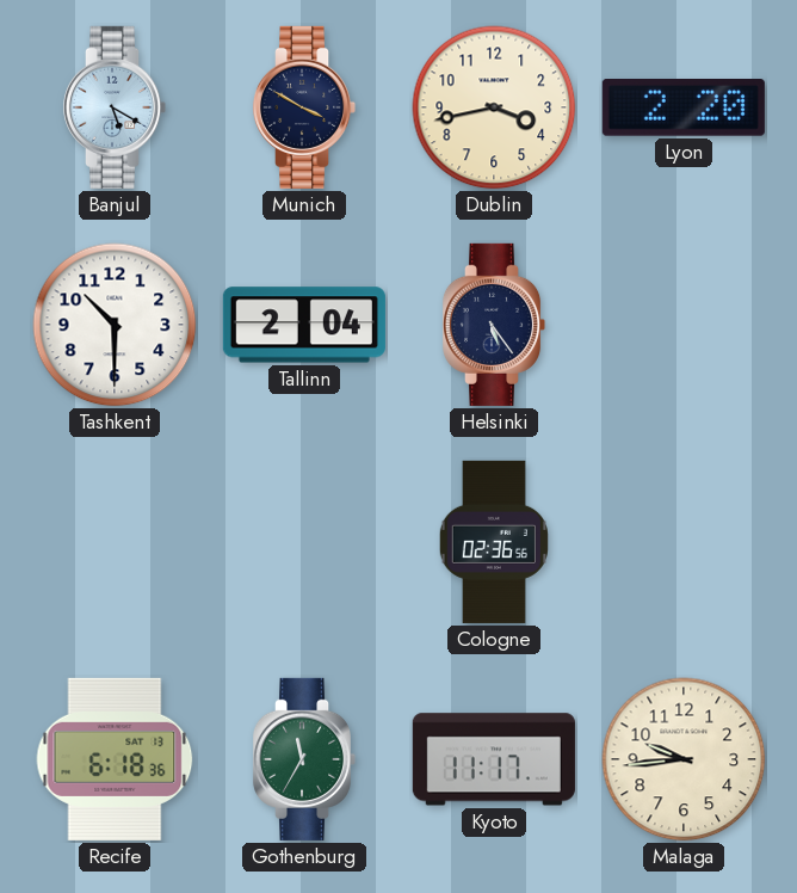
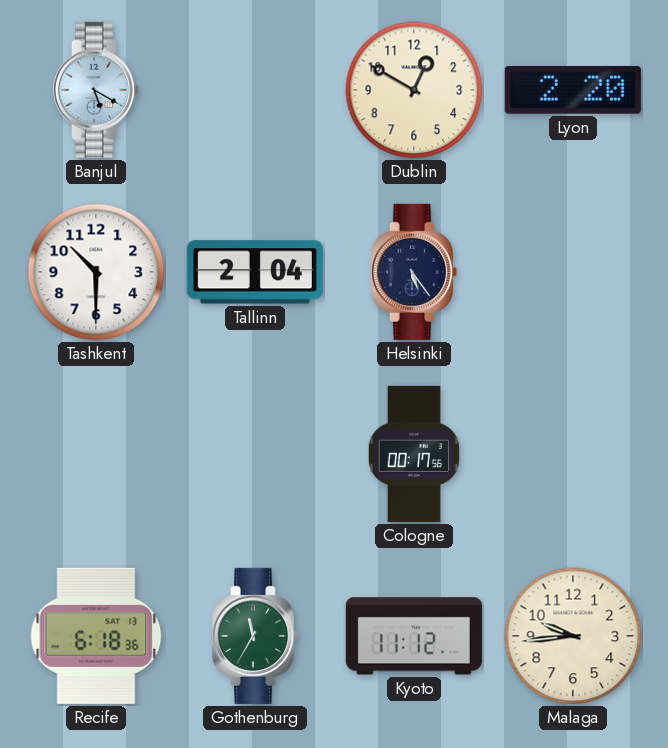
Munich: 3:50 -> none
Dublin: 3:43 -> 12:50
Cologne: 02:36 -> 00:17
Kyoto: 11:17 -> 11:12
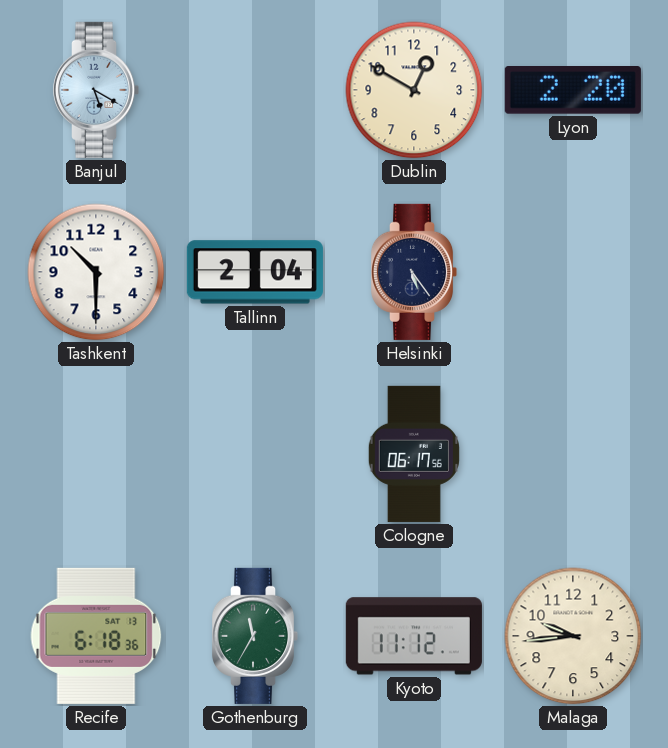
Cologne: 00:17 -> 06:17
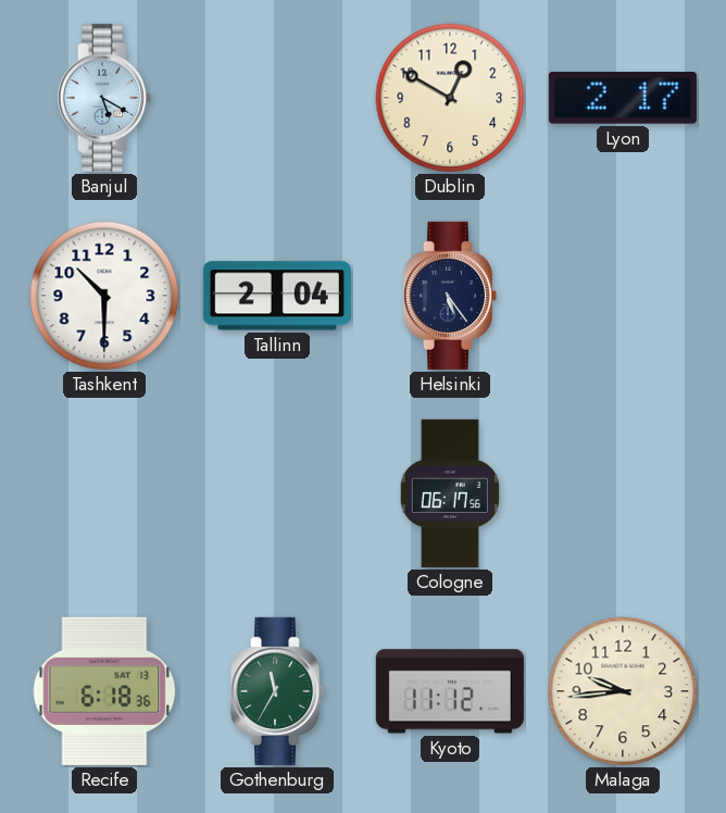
Lyon: 2:20 -> 2:17
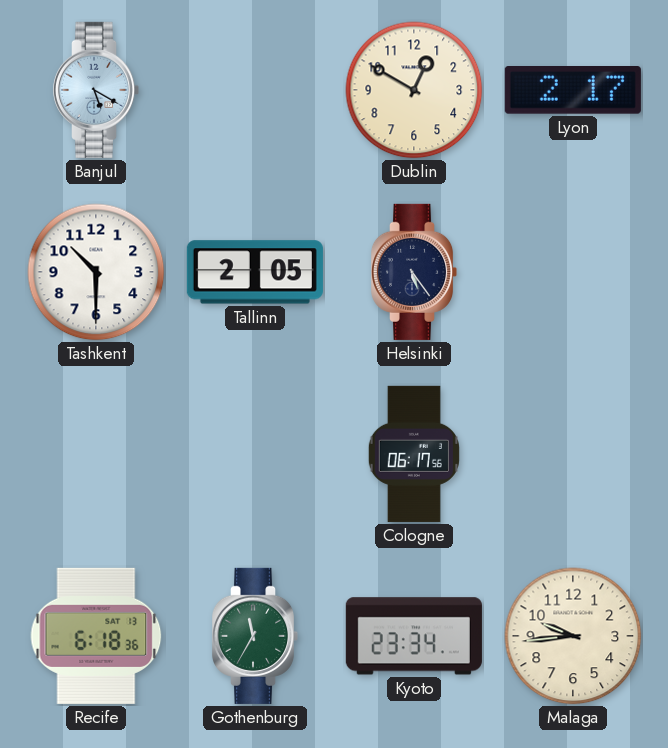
Tallinn: 2:04 -> 2:05
Kyoto: 11:12 -> 23:34
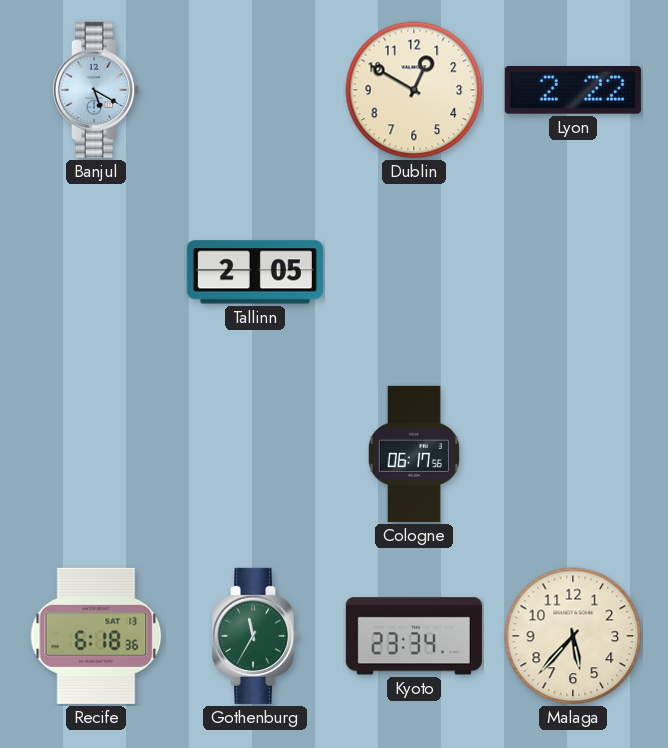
Lyon: 2:17 -> 2:22
Tashkent: 10:30 -> none
Helsinki: 5:24 -> none
Malaga: 9:44 -> 5:37
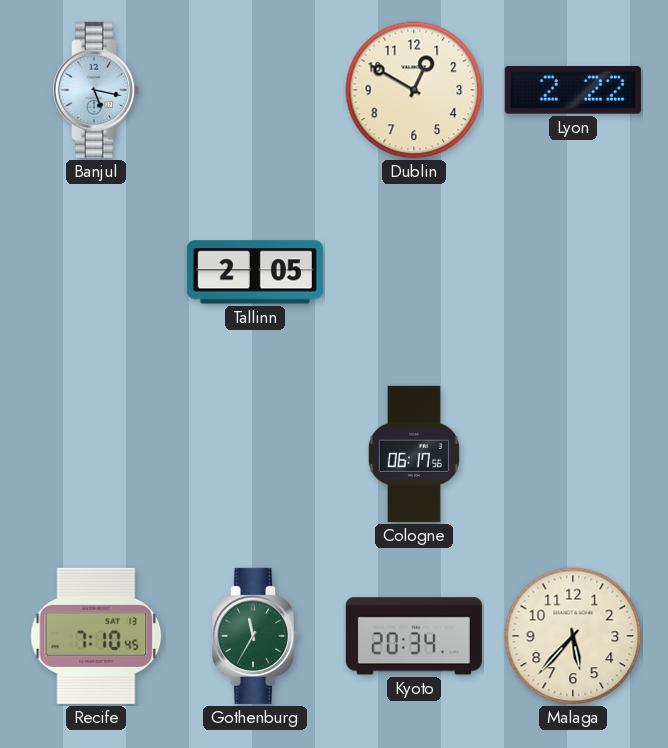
Banjul: 5:20 -> 5:17
Recife: 6:18 -> 7:10
Kyoto: 23:34 -> 20:34
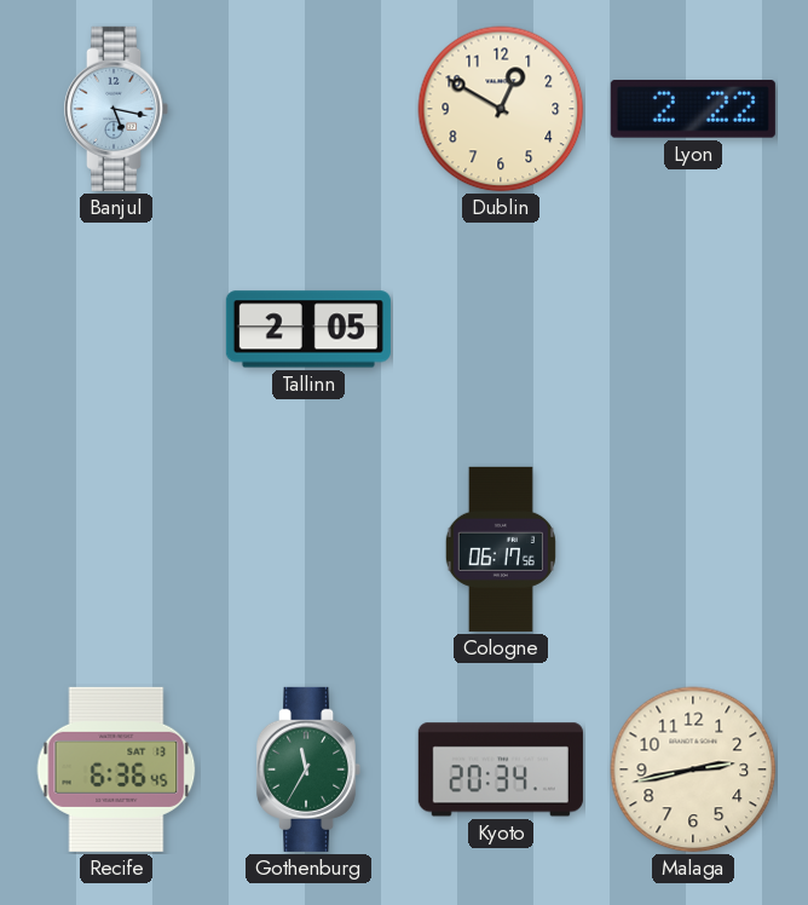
Recife: 7:10 -> 6:36
Malaga: 5:37 -> 2:43
